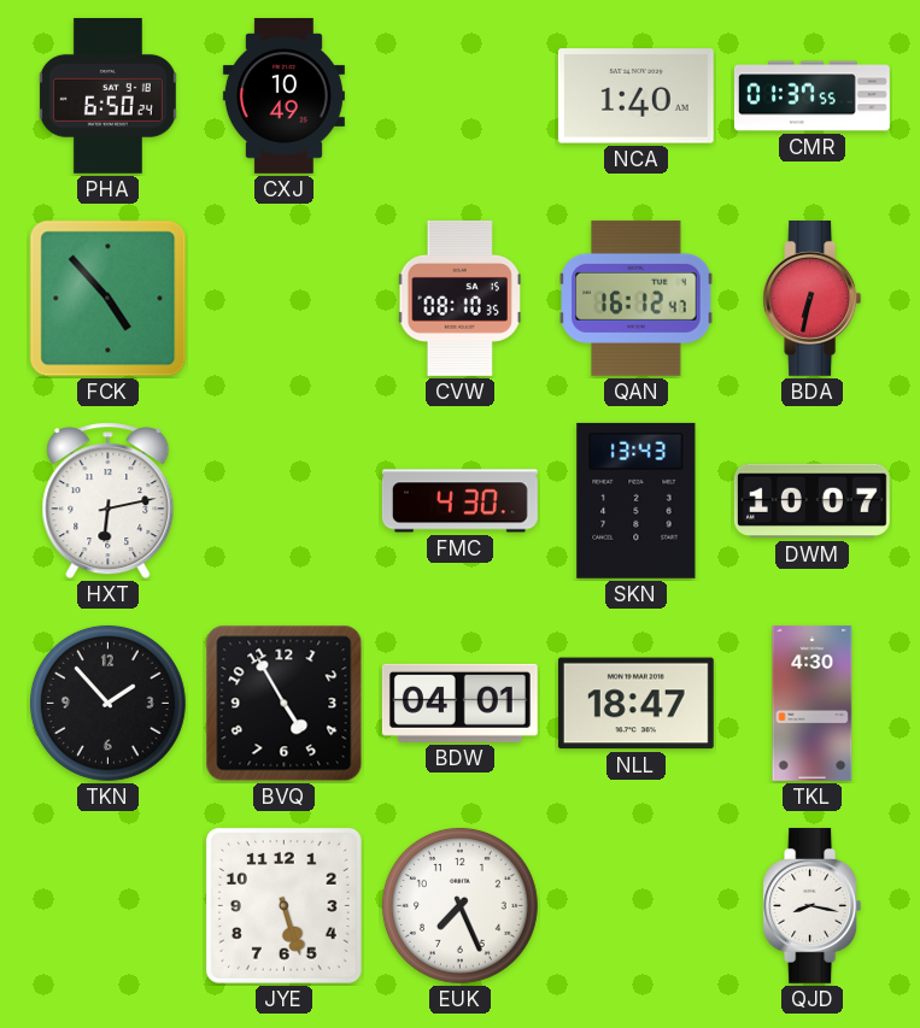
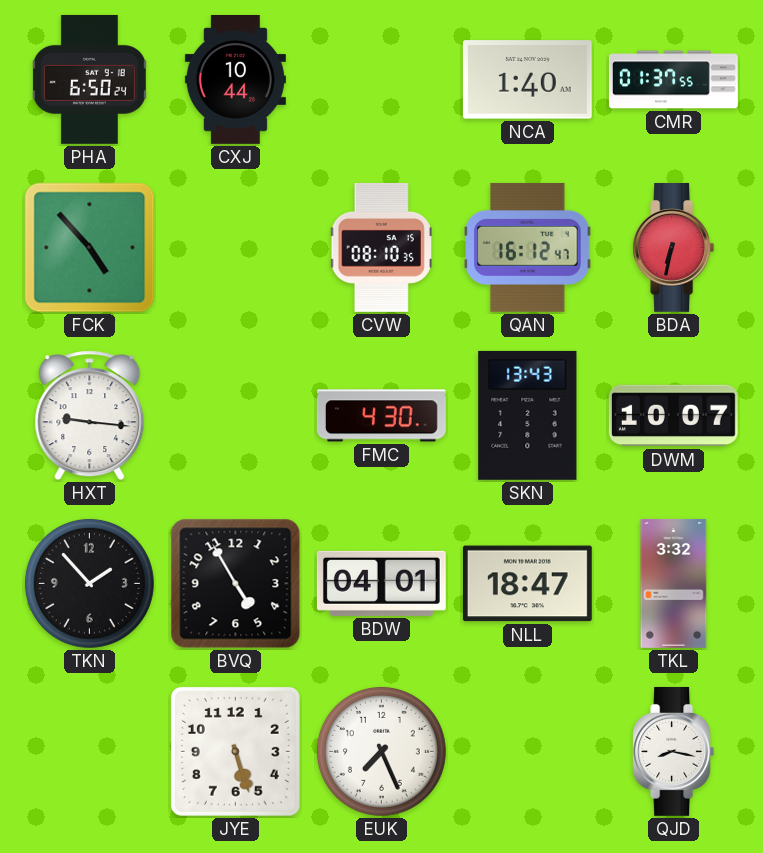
CXJ: 10:49 -> 10:44
HXT: 6:13 -> 9:16
TKL: 4:30 -> 3:32
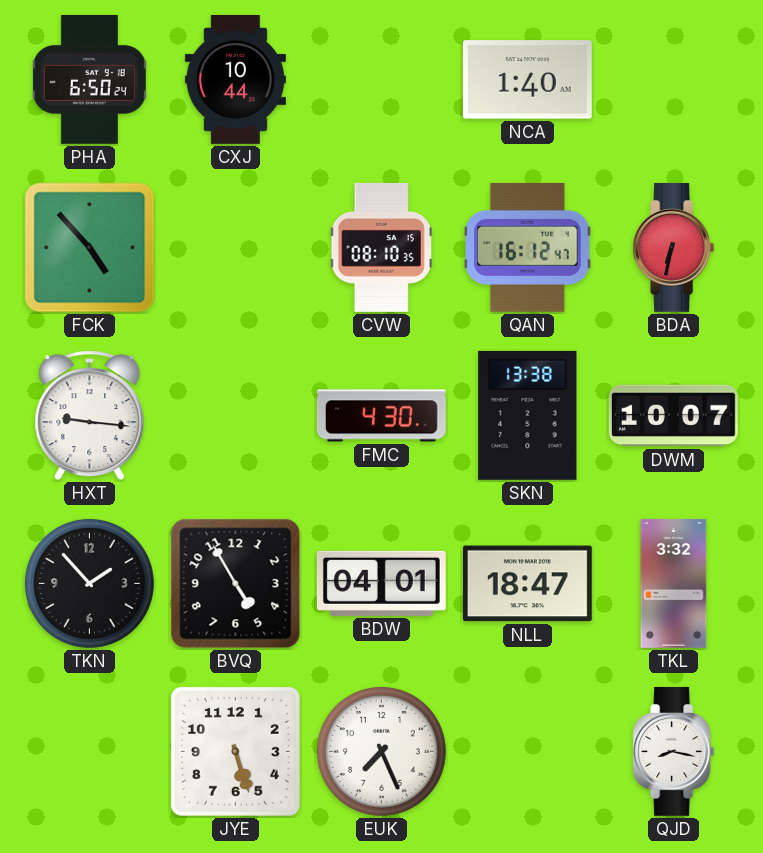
CMR: 01:37 -> none
SKN: 13:43 -> 13:38
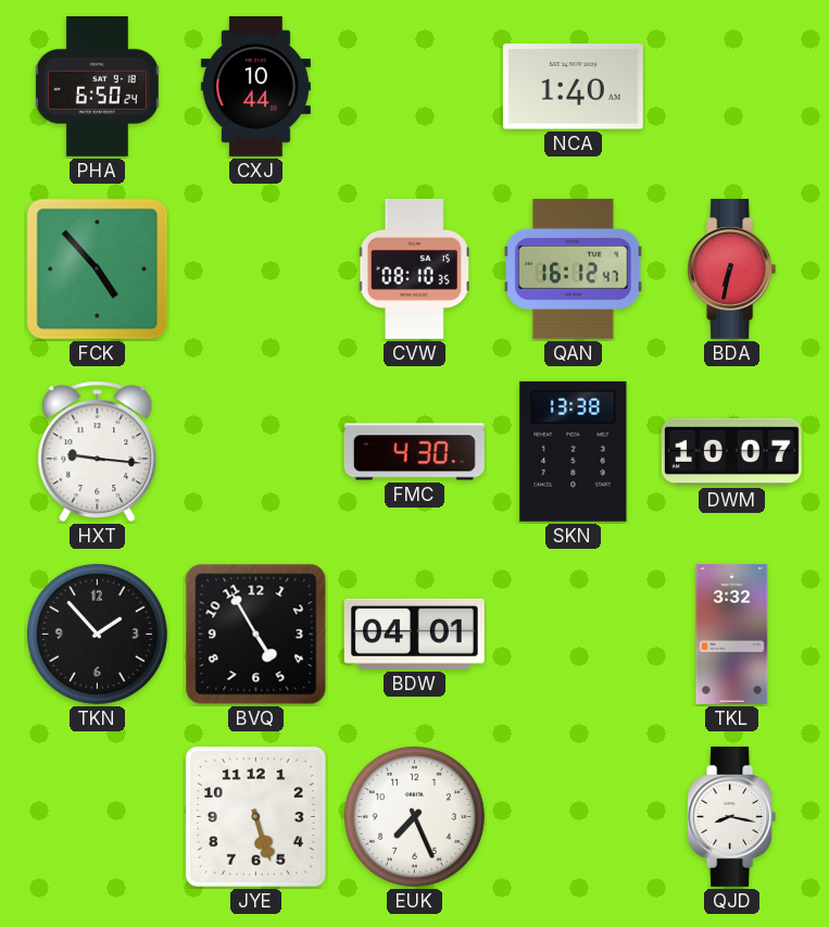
NLL: 18:47 -> none
